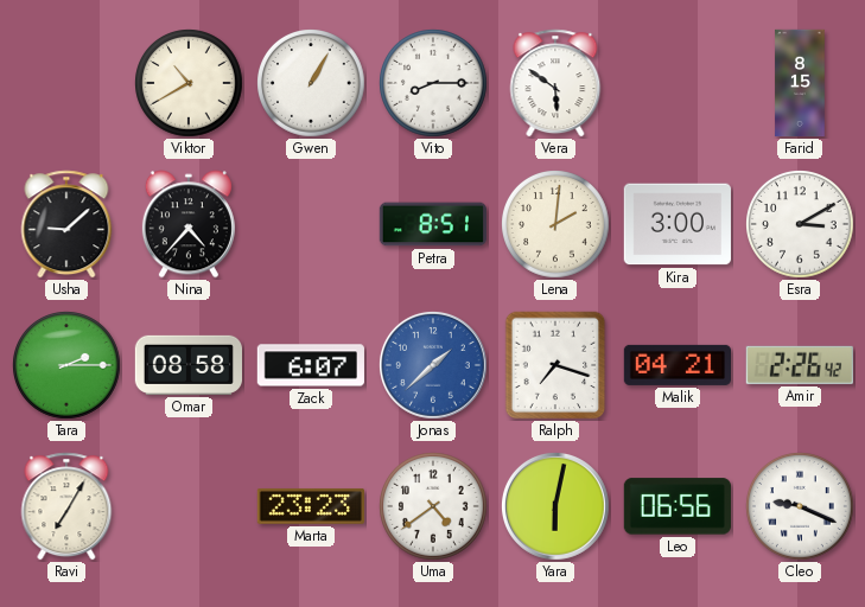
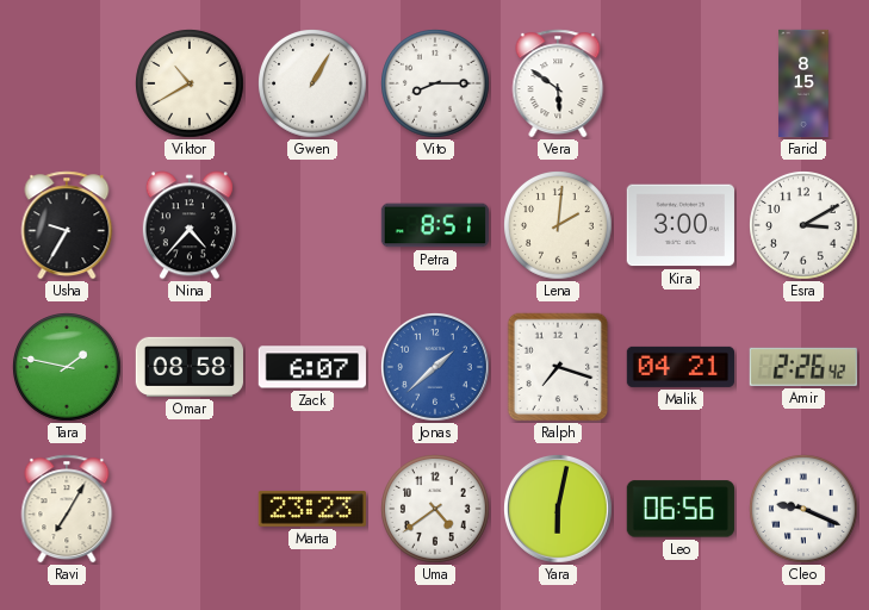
Usha: 9:08 -> 9:35
Tara: 2:15 -> 1:47
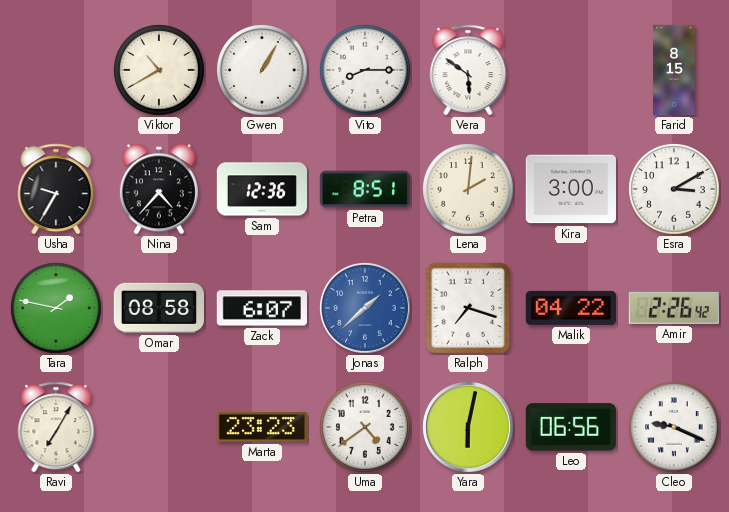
Sam: none -> 12:36
Malik: 04:21 -> 04:22
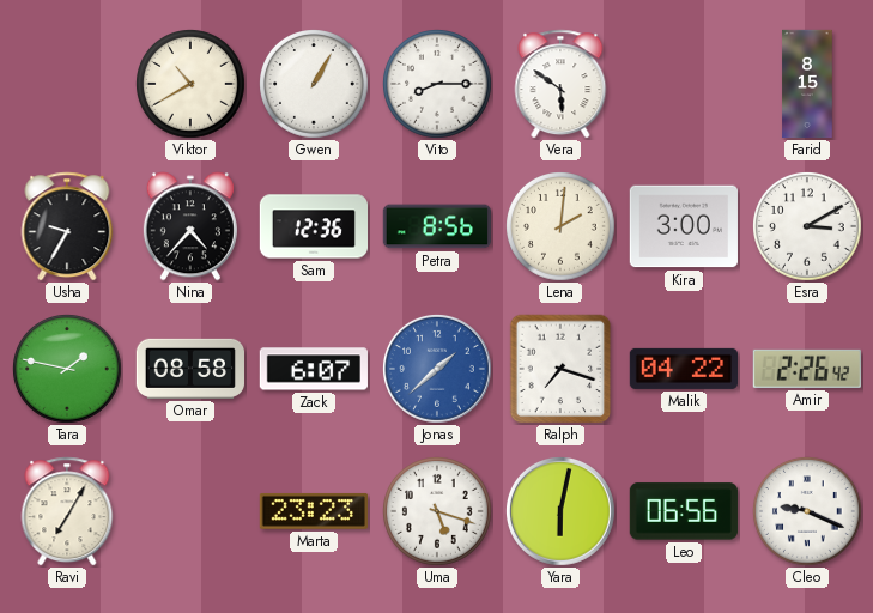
Petra: 8:51 -> 8:56
Uma: 4:39 -> 5:18
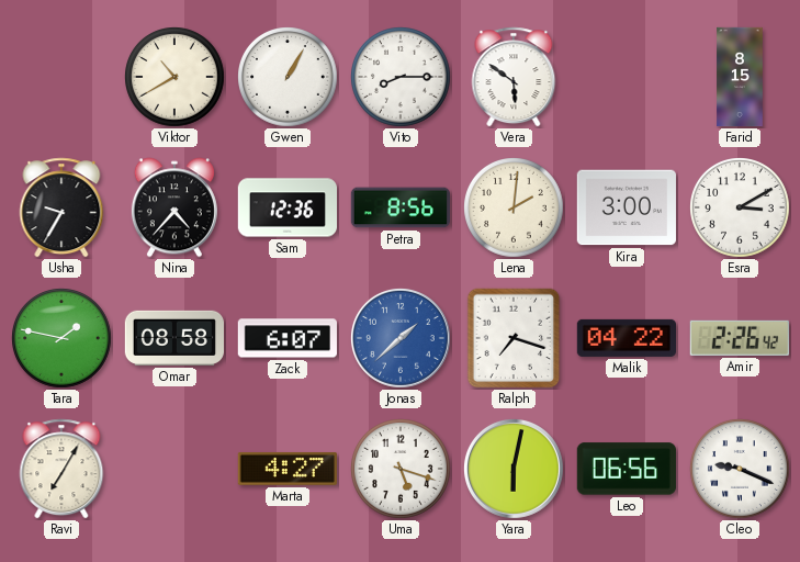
Marta: 23:23 -> 4:27
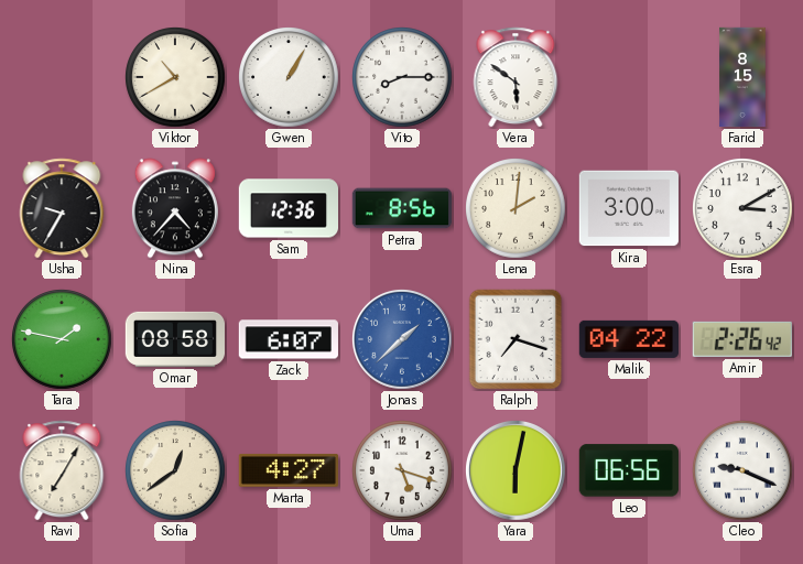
Sofia: none -> 12:39
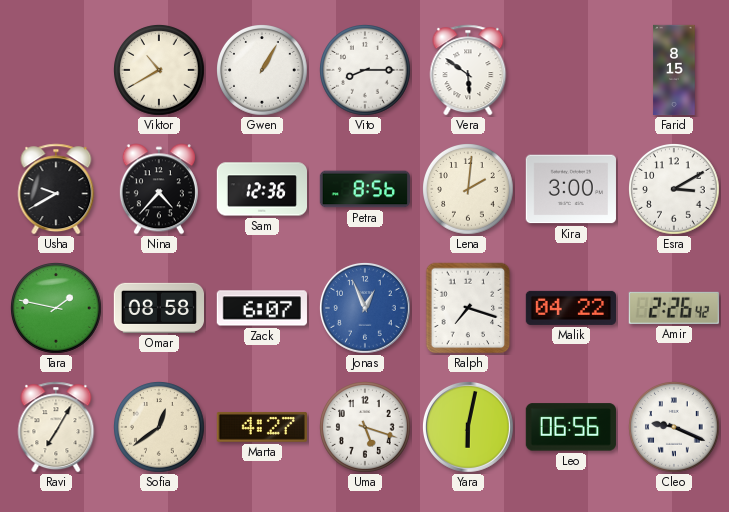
Usha: 9:35 -> 9:40
Jonas: 1:38 -> 12:56
